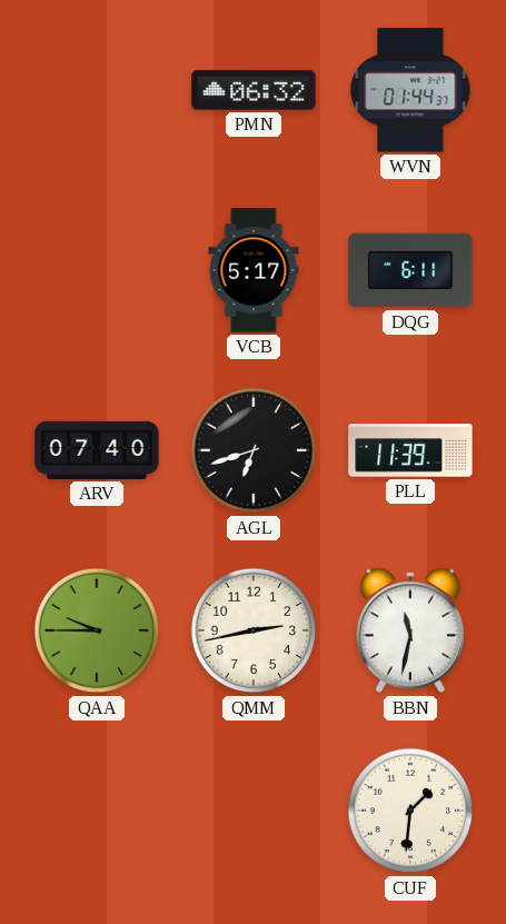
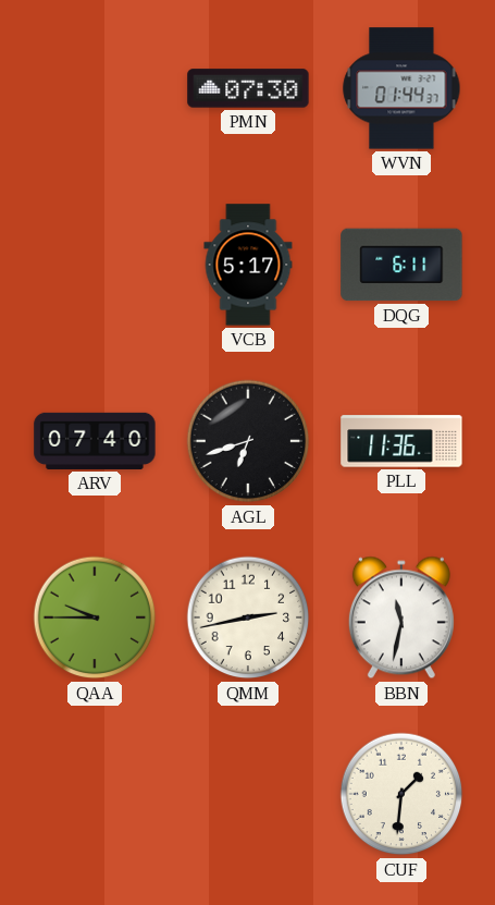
PMN: 06:32 -> 07:30
PLL: 11:39 -> 11:36
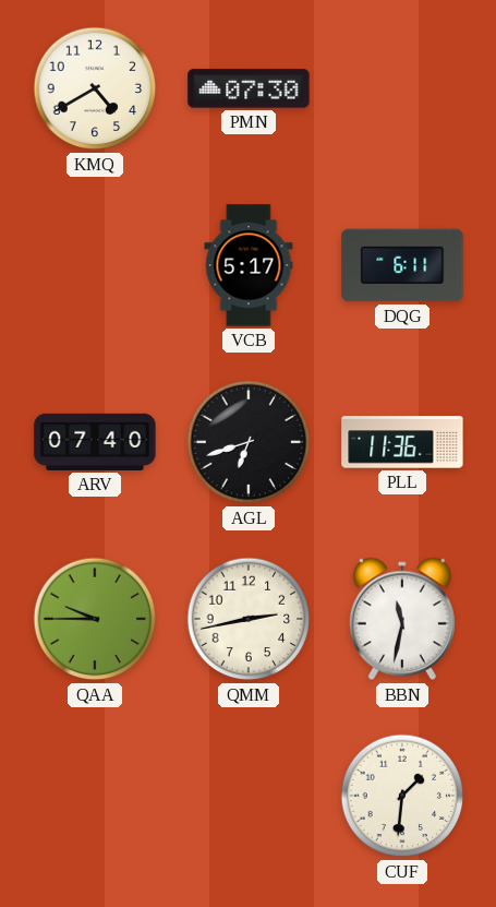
KMQ: none -> 4:40
WVN: 01:44 -> none
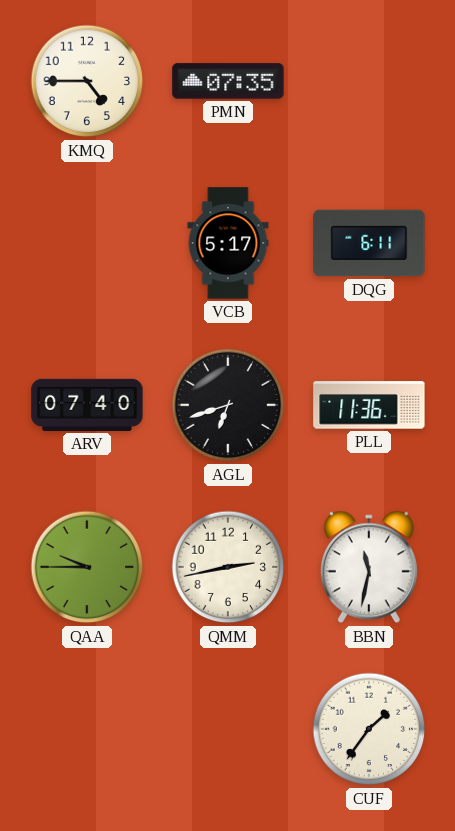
KMQ: 4:40 -> 4:45
PMN: 07:30 -> 07:35
CUF: 1:31 -> 1:36
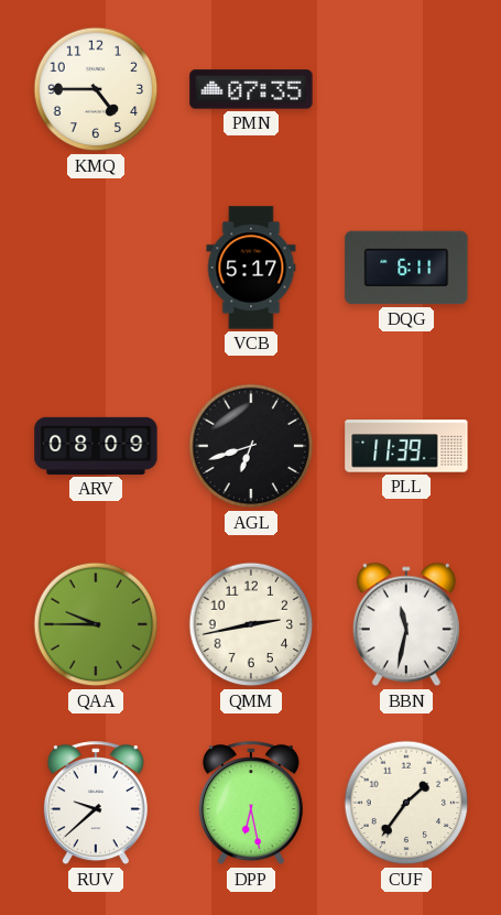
ARV: 07:40 -> 08:09
PLL: 11:36 -> 11:39
RUV: none -> 9:38
DPP: none -> 6:28
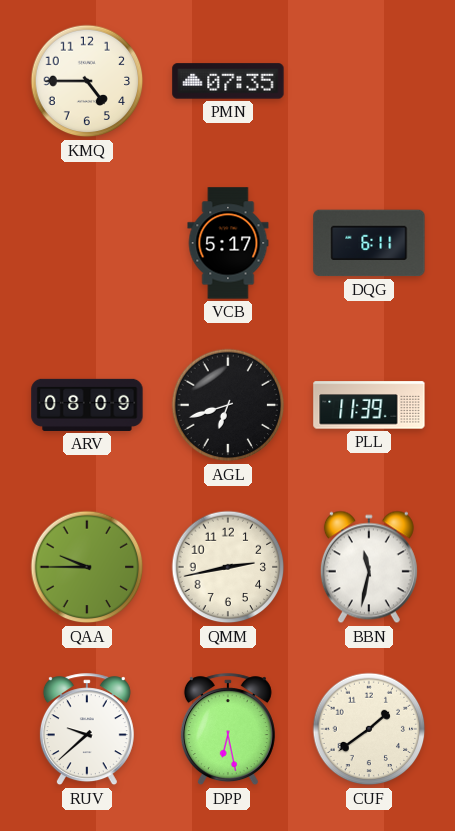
CUF: 1:36 -> 1:39
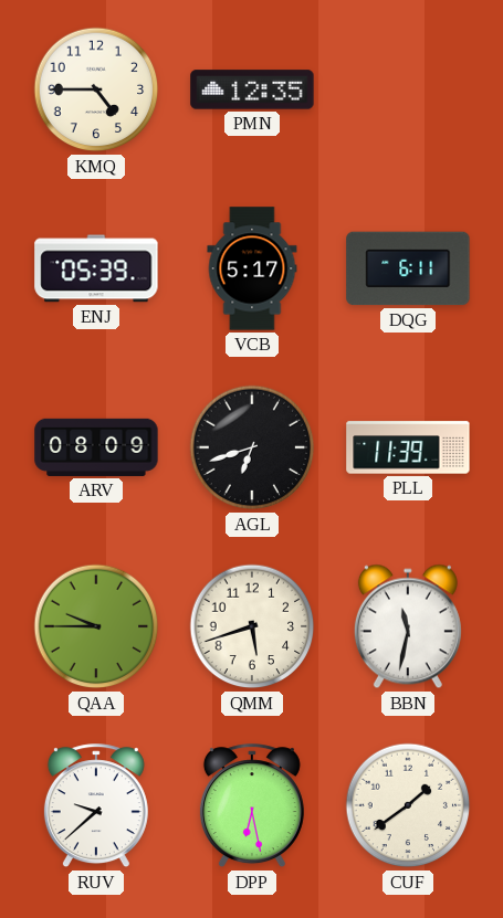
PMN: 07:35 -> 12:35
ENJ: none -> 05:39
QMM: 2:43 -> 5:42
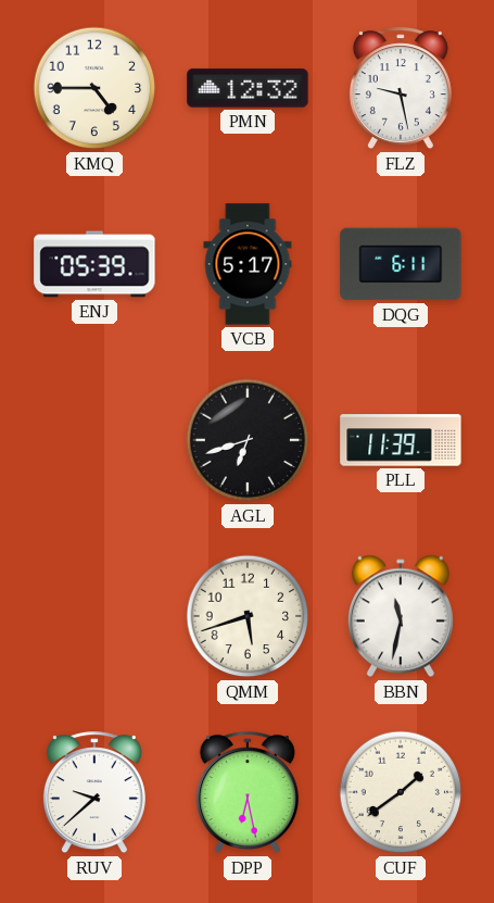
PMN: 12:35 -> 12:32
FLZ: none -> 9:28
ARV: 08:09 -> none
QAA: 9:45 -> none
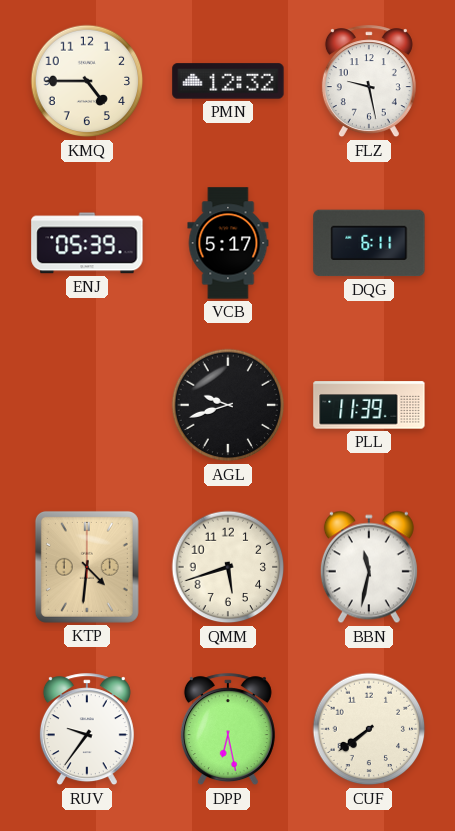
AGL: 6:42 -> 9:42
KTP: none -> 4:31
RUV: 9:38 -> 9:36
CUF: 1:39 -> 7:39
